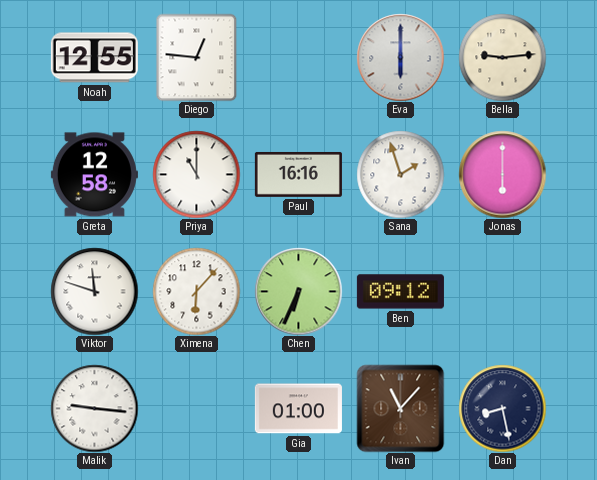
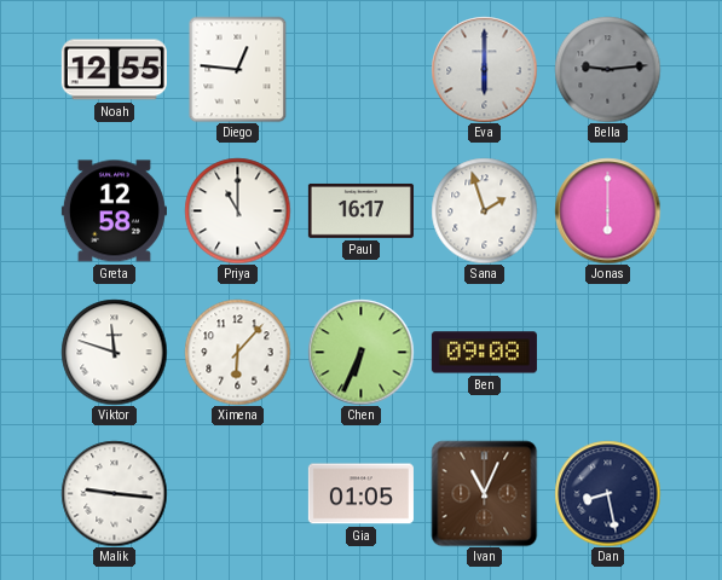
Bella dial: cream -> grey
Paul: 16:16 -> 16:17
Ben: 09:12 -> 09:08
Gia: 01:00 -> 01:05
Ivan: 11:07 -> 11:04
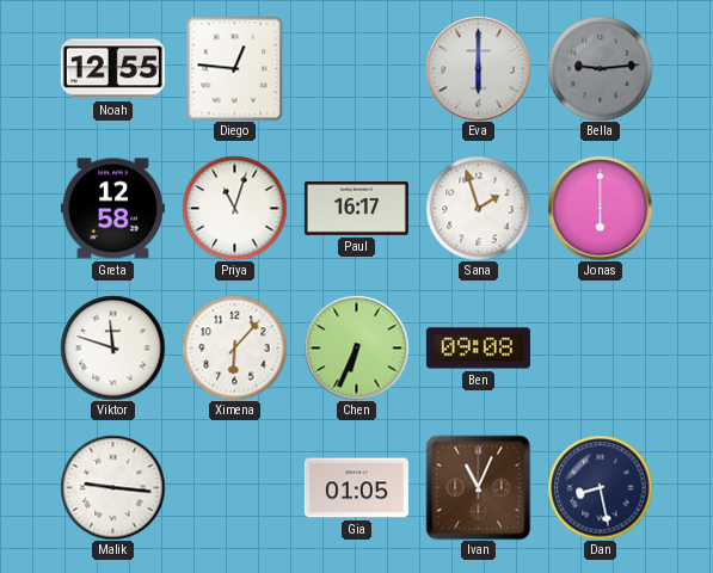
Priya: 11:00 -> 11:03
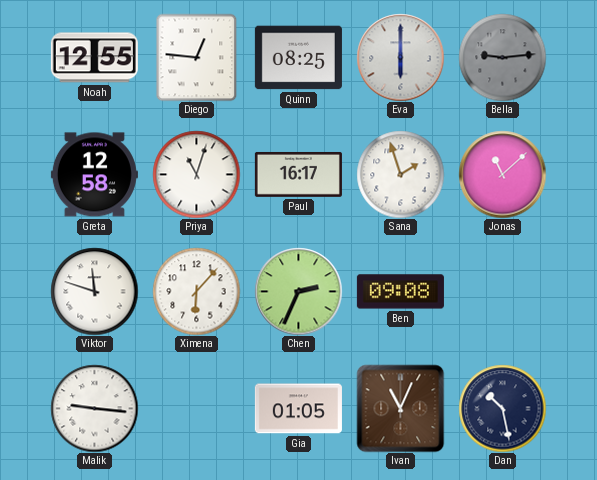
Quinn: none -> 08:25
Jonas: 6:00 -> 11:08
Chen: 6:34 -> 2:34
Dan: 8:28 -> 10:28
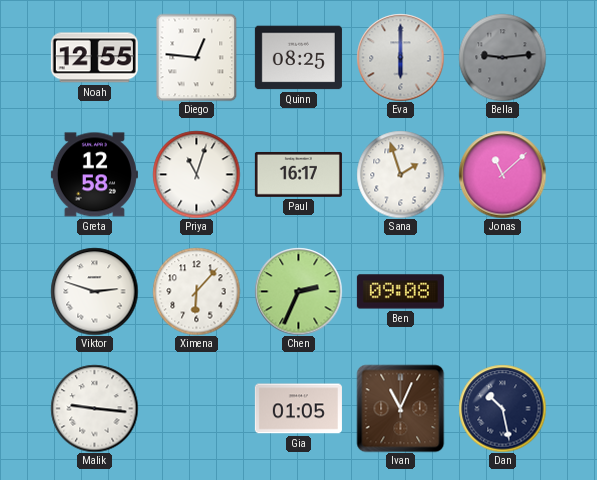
Viktor: 11:48 -> 2:48
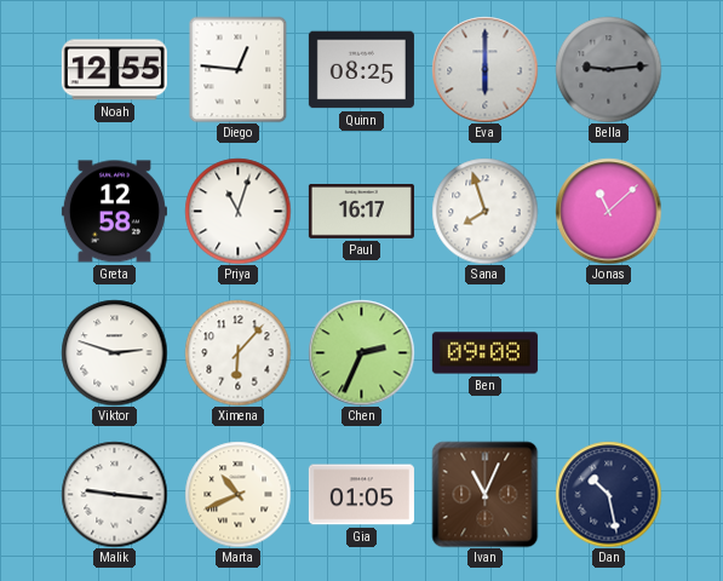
Sana: 1:57 -> 7:57
Marta: none -> 10:41
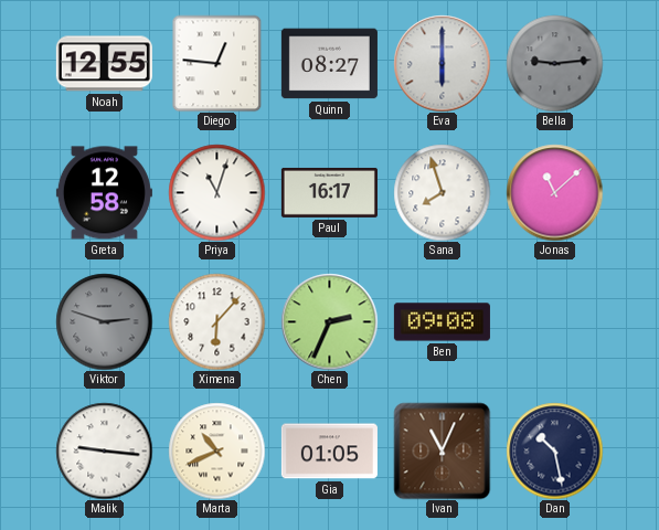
Quinn: 08:25 -> 08:27
Viktor dial: white -> grey
